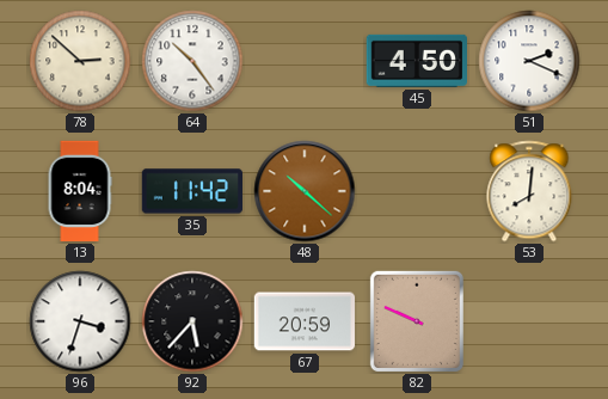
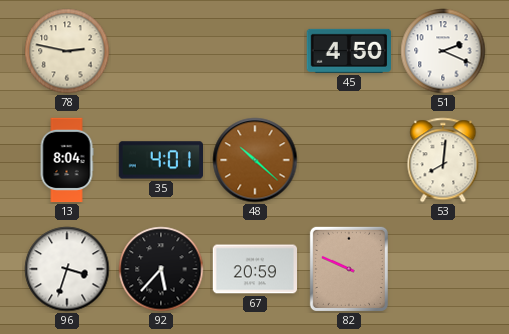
78: 2:52 -> 2:47
64: 10:24 -> none
35: 11:42 -> 4:01
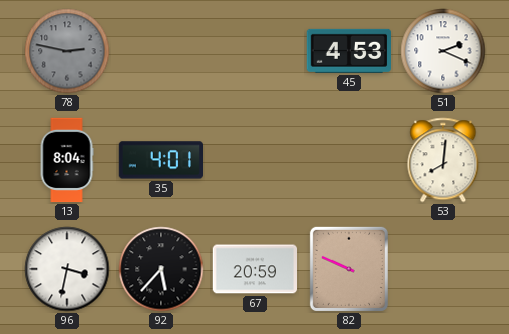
78 dial: cream -> grey
45: 4:50 -> 4:53
48: 10:22 -> none
96: 3:33 -> 3:32
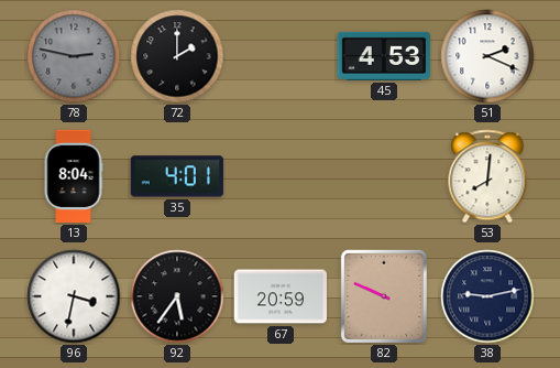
72: none -> 2:00
92: 5:37 -> 5:36
38: none -> 9:13
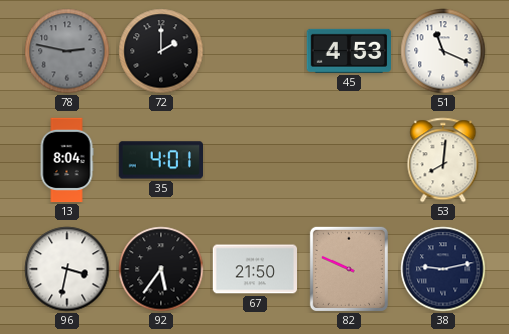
51: 2:19 -> 11:19
67: 20:59 -> 21:50
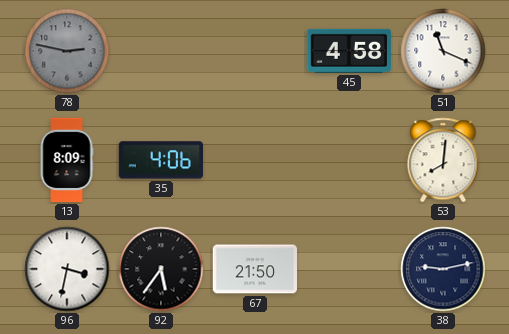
72: 2:00 -> none
45: 4:53 -> 4:58
13: 8:04 -> 8:09
35: 4:01 -> 4:06
82: 9:49 -> none
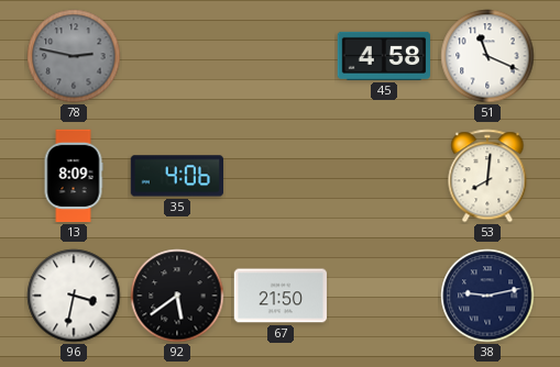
92: 5:36 -> 5:39
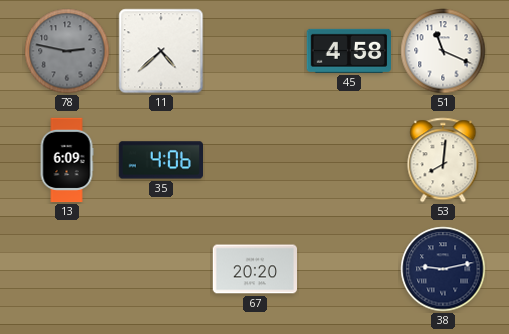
11: none -> 4:38
13: 8:09 -> 6:09
96: 3:32 -> none
92: 5:39 -> none
67: 21:50 -> 20:20
